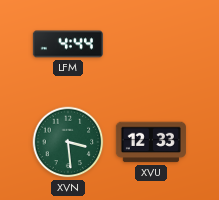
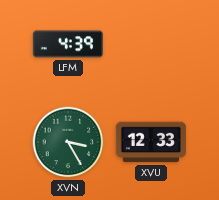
LFM: 4:44 -> 4:39
XVN: 3:29 -> 3:25
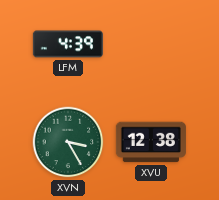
XVU: 12:33 -> 12:38
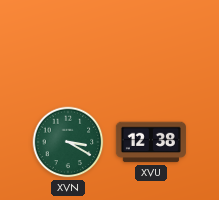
LFM: 4:39 -> none
XVN: 3:25 -> 3:20
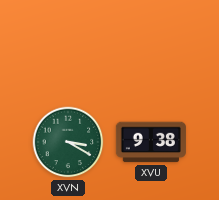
XVU: 12:38 -> 9:38
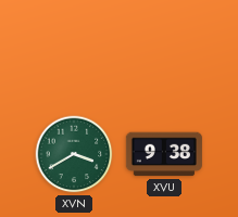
XVN: 3:20 -> 3:40
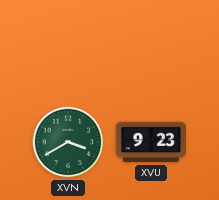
XVU: 9:38 -> 9:23
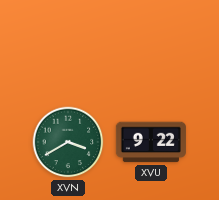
XVU: 9:23 -> 9:22
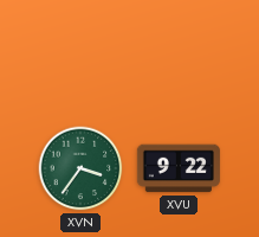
XVN: 3:40 -> 3:36
